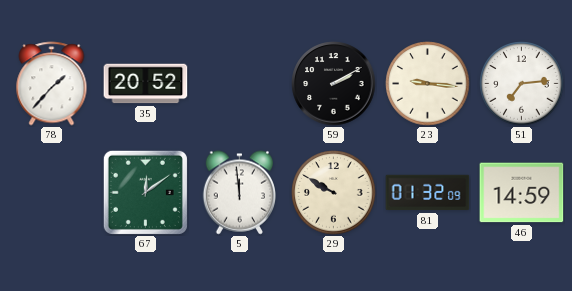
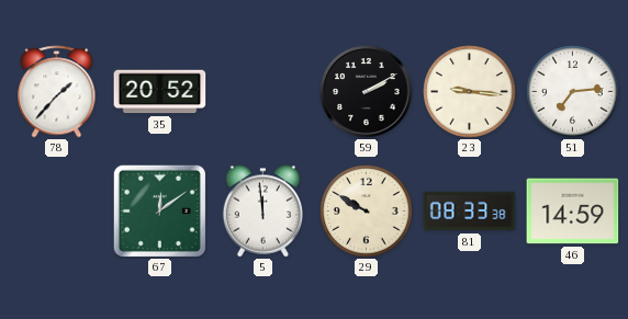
81: 01:32 -> 08:33
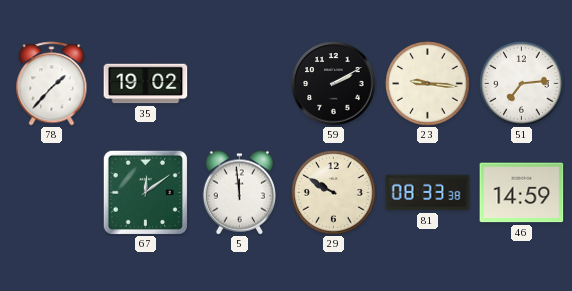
35: 20:52 -> 19:02
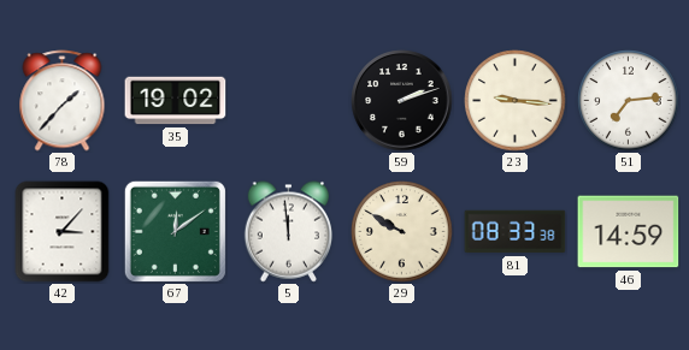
59: 2:10 -> 2:12
42: none -> 3:07
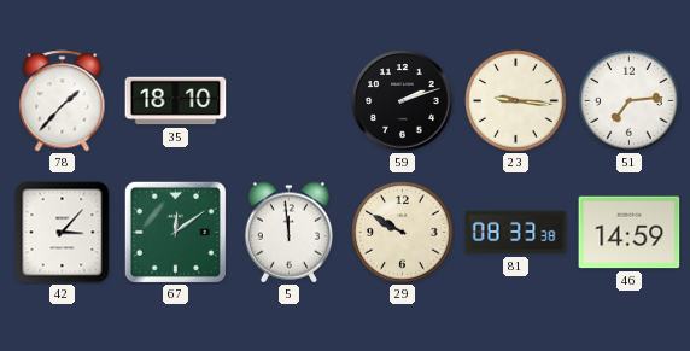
35: 19:02 -> 18:10
